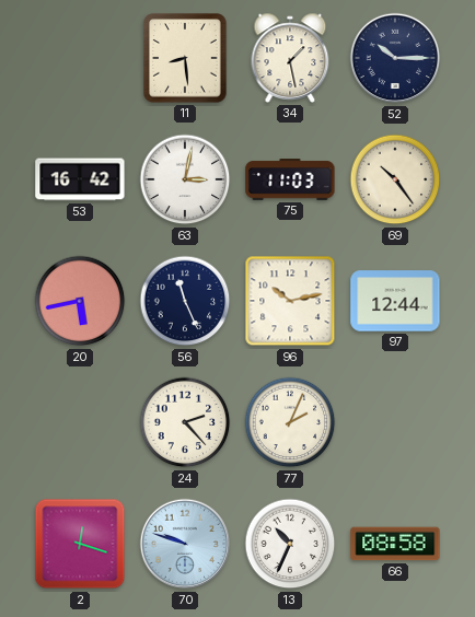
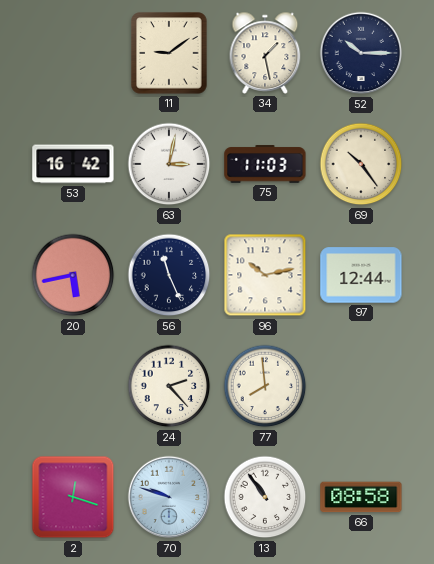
11: 8:29 -> 9:09
77: 2:04 -> 7:59
13: 10:34 -> 10:54
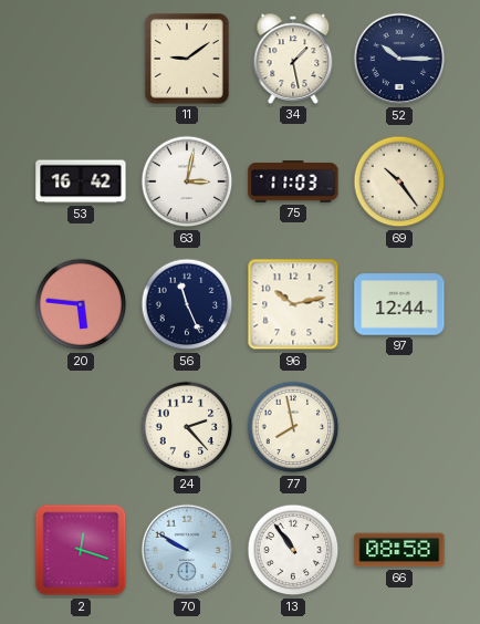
20: 5:43 -> 5:46
77: 7:59 -> 7:58
70: 9:48 -> 9:50
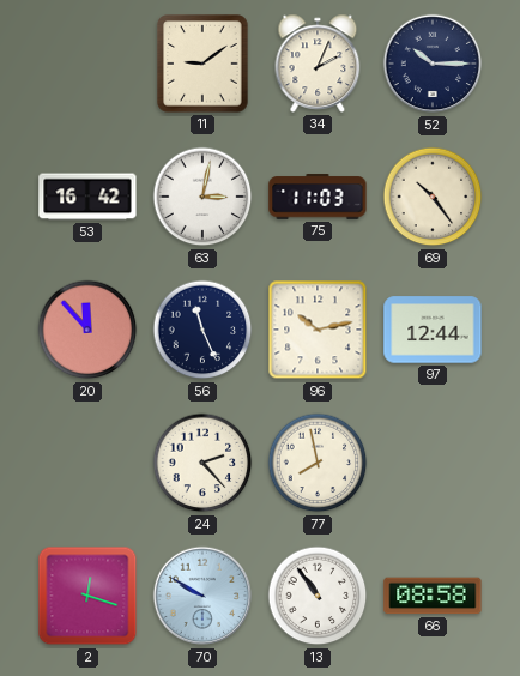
34: 1:28 -> 2:04
20: 5:46 -> 11:53
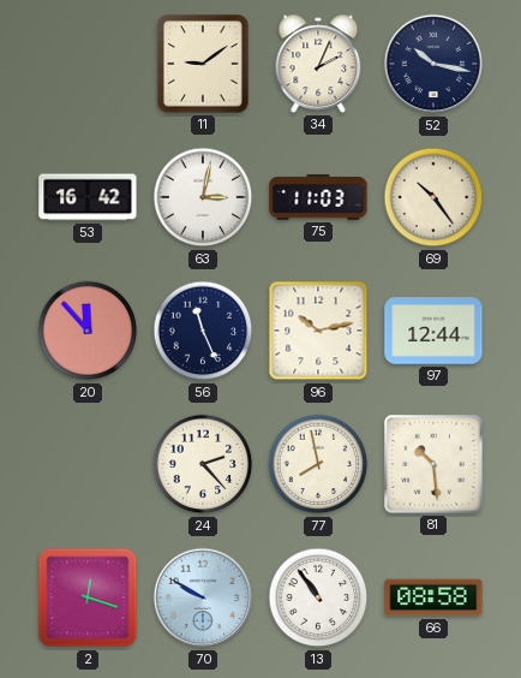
52: 10:15 -> 10:17
81: none -> 10:29
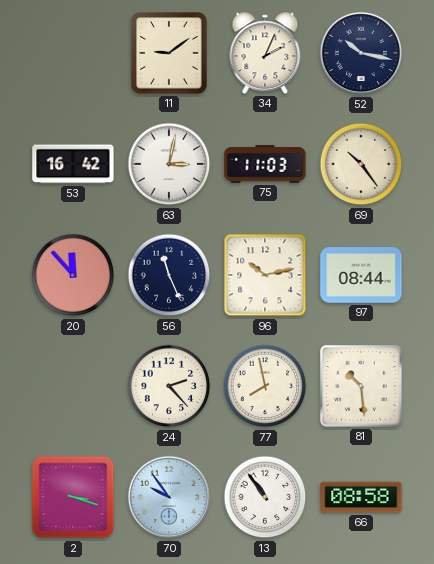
97: 12:44 -> 08:44
2: 12:18 -> 3:18
70: 9:50 -> 9:54
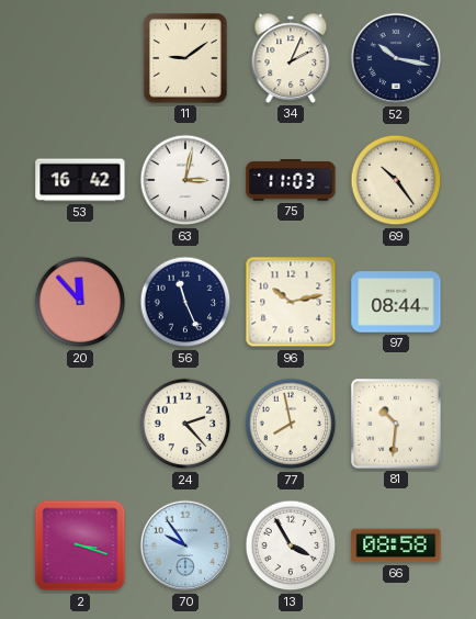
81: 10:29 -> 10:31
13: 10:54 -> 3:55
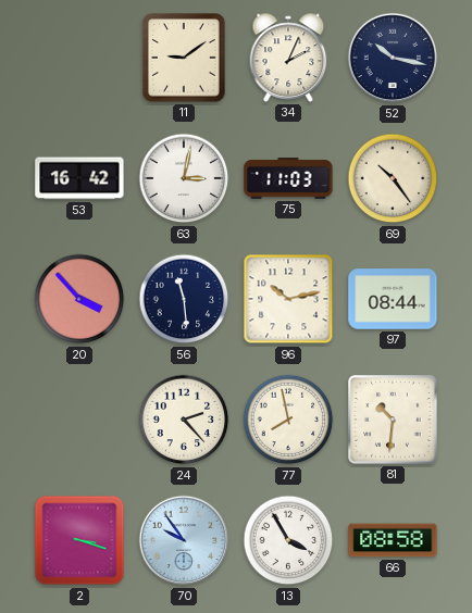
20: 11:53 -> 3:53
56: 11:26 -> 11:29
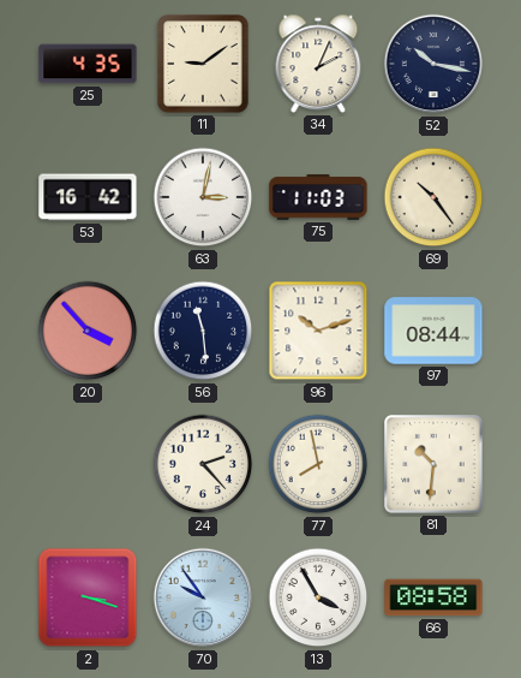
25: none -> 4:35
96: 10:13 -> 10:12
